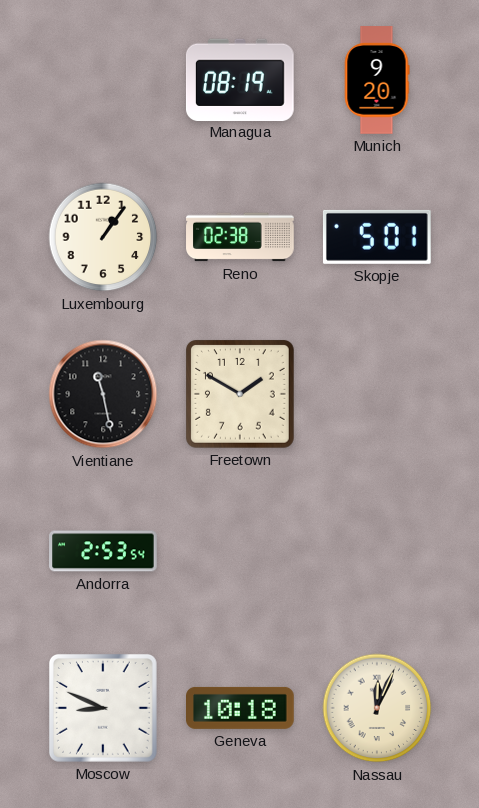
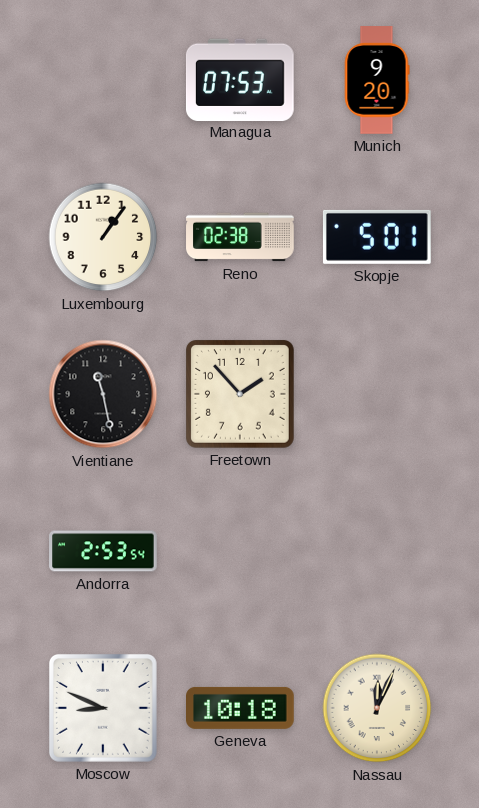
Managua: 08:19 -> 07:53
Freetown: 1:50 -> 1:53
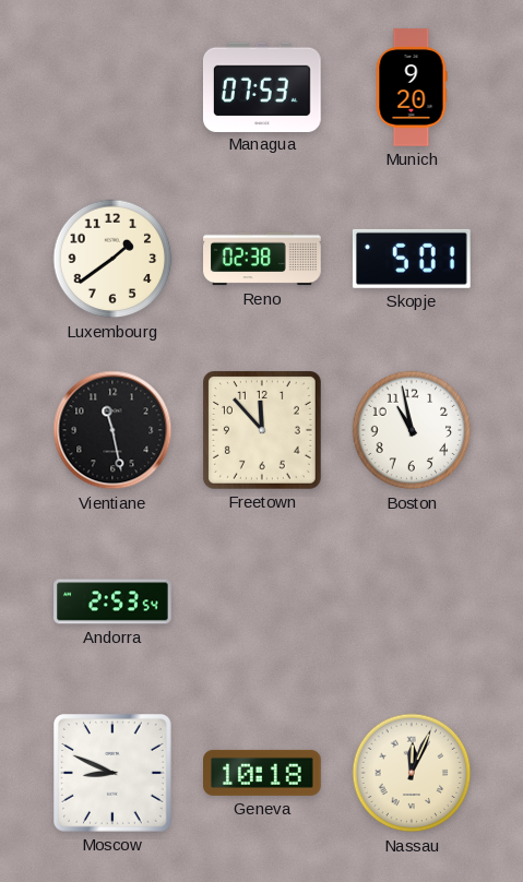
Luxembourg: 1:06 -> 1:39
Freetown: 1:53 -> 11:53
Boston: none -> 10:58
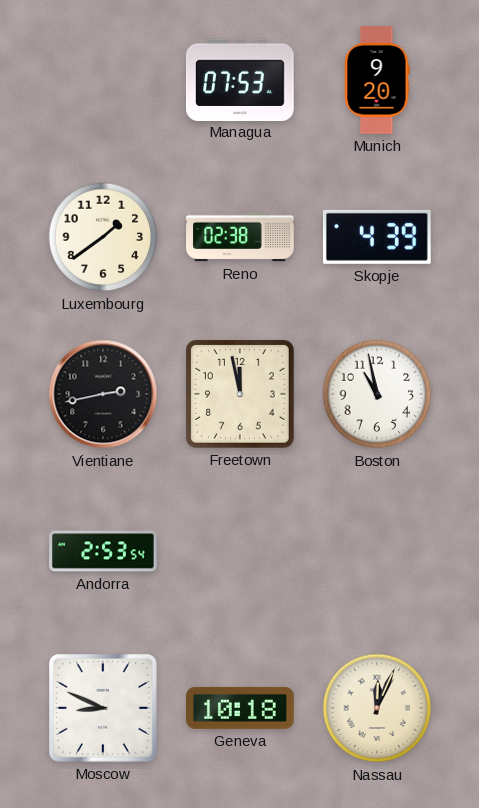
Skopje: 5:01 -> 4:39
Vientiane: 11:28 -> 2:43
Freetown: 11:53 -> 11:58
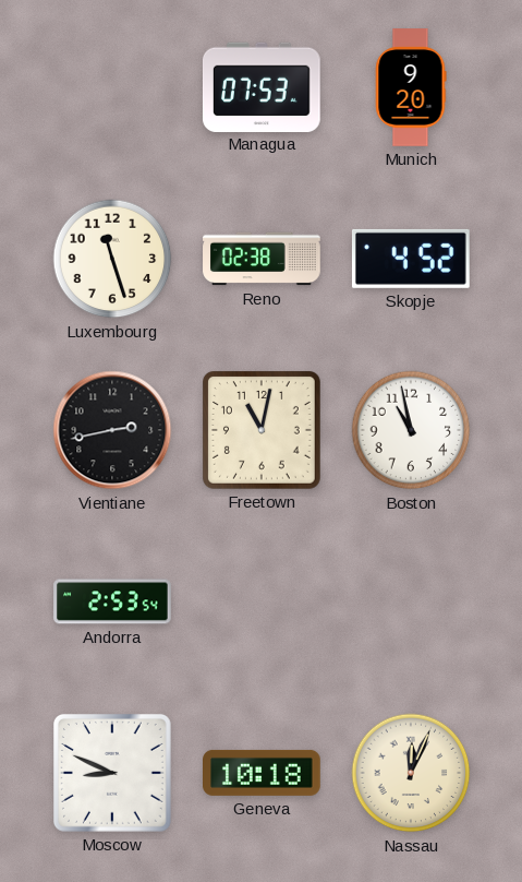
Luxembourg: 1:39 -> 11:27
Skopje: 4:39 -> 4:52
Freetown: 11:58 -> 11:02
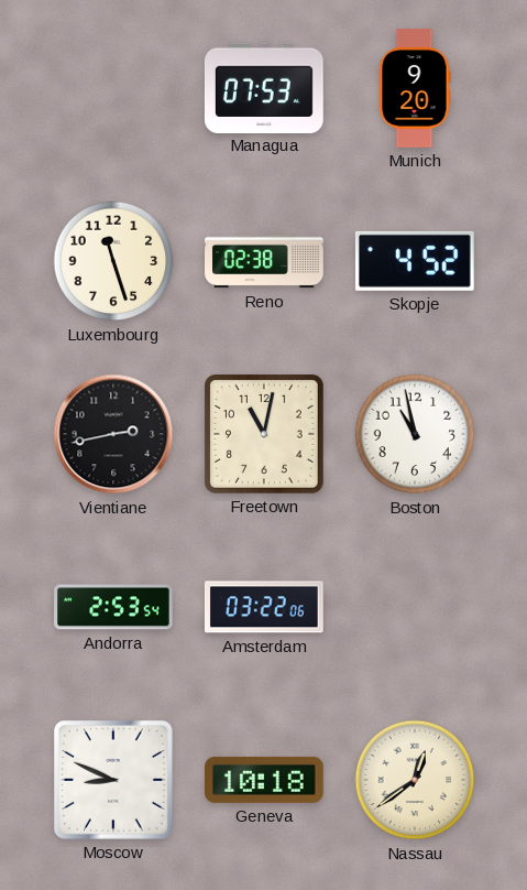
Amsterdam: none -> 03:22
Nassau: 12:04 -> 12:39
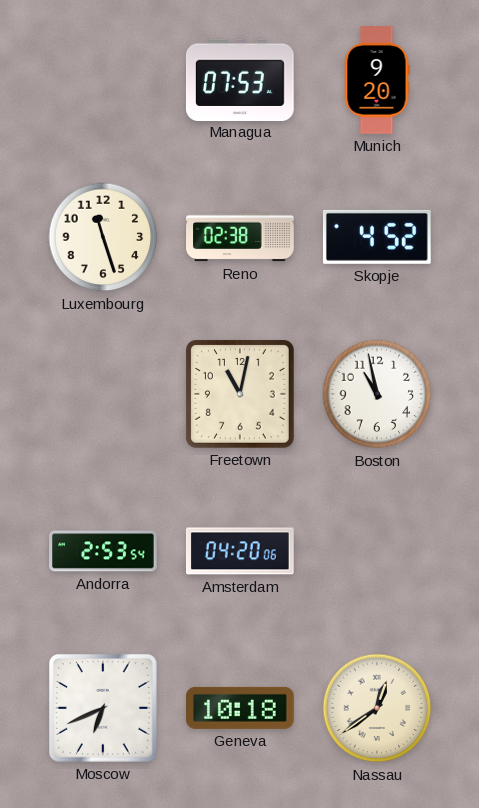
Vientiane: 2:43 -> none
Amsterdam: 03:22 -> 04:20
Moscow: 8:49 -> 6:41
